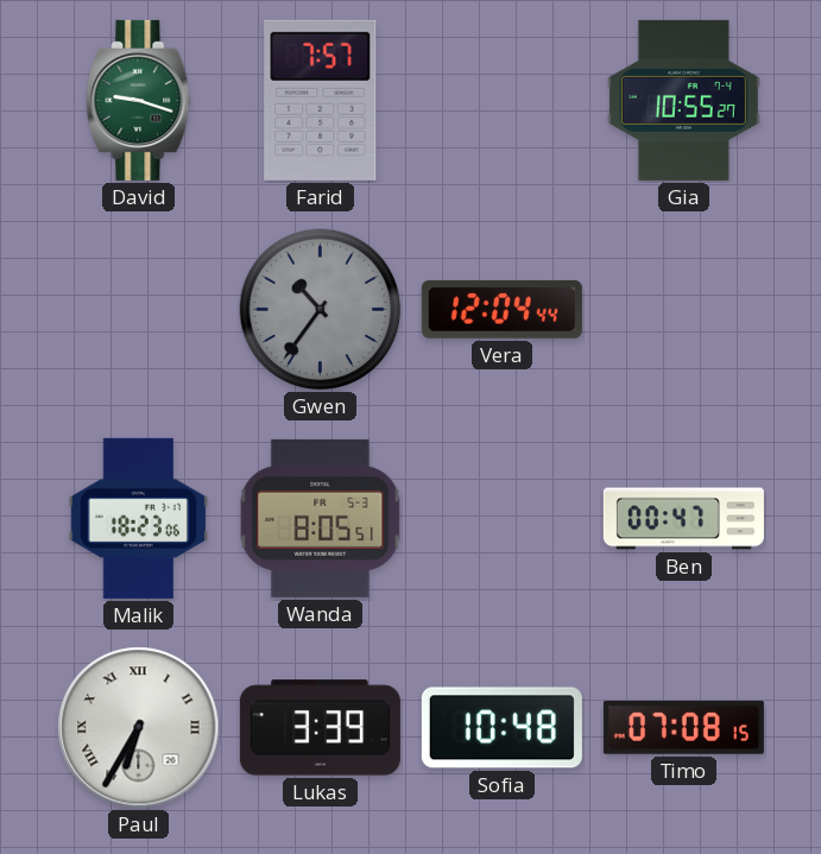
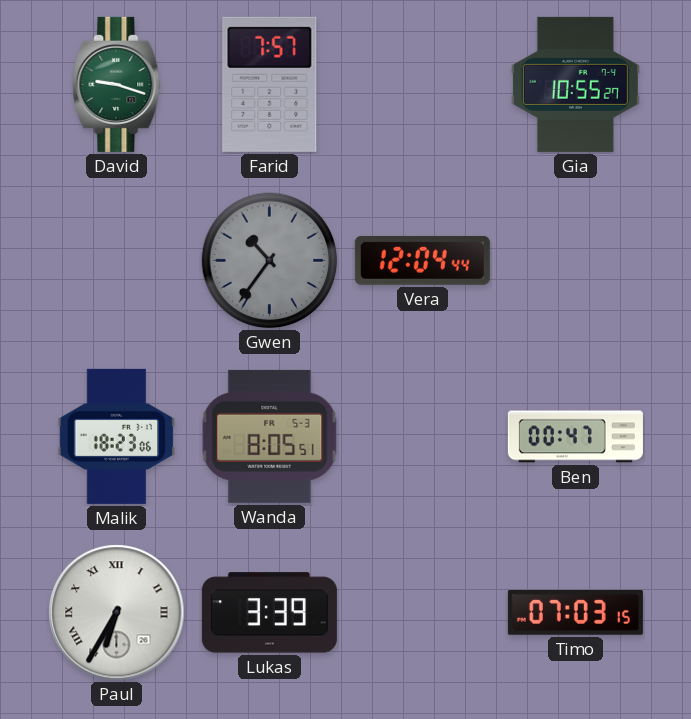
Sofia: 10:48 -> none
Timo: 07:08 -> 07:03
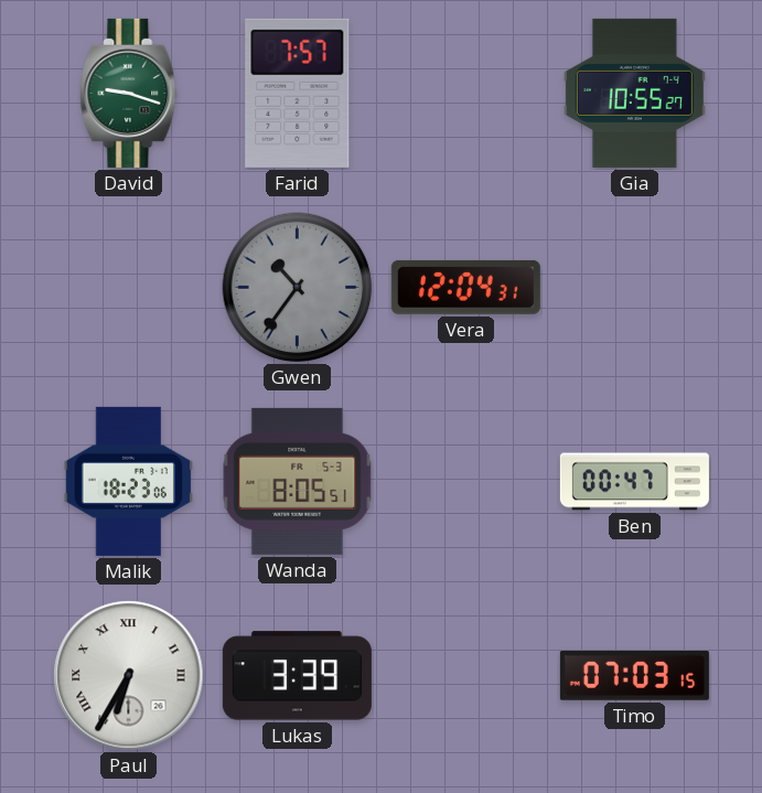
Vera: 12:04:44 -> 12:04:31
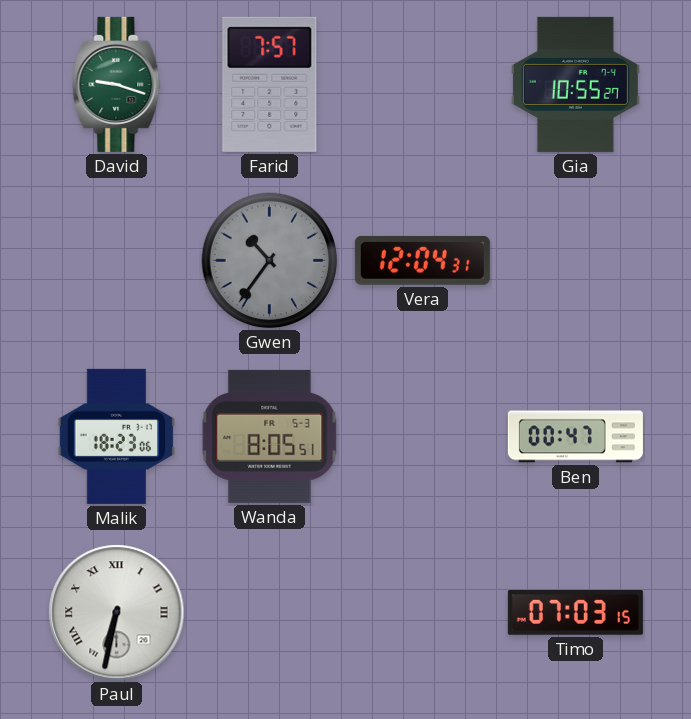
Paul: 6:35 -> 6:32
Lukas: 3:39 -> none
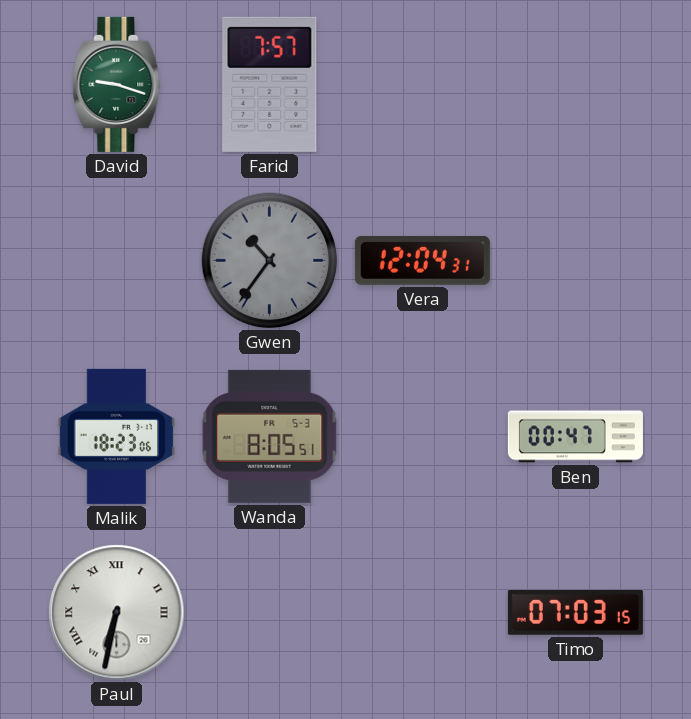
Gia: 10:55 -> none
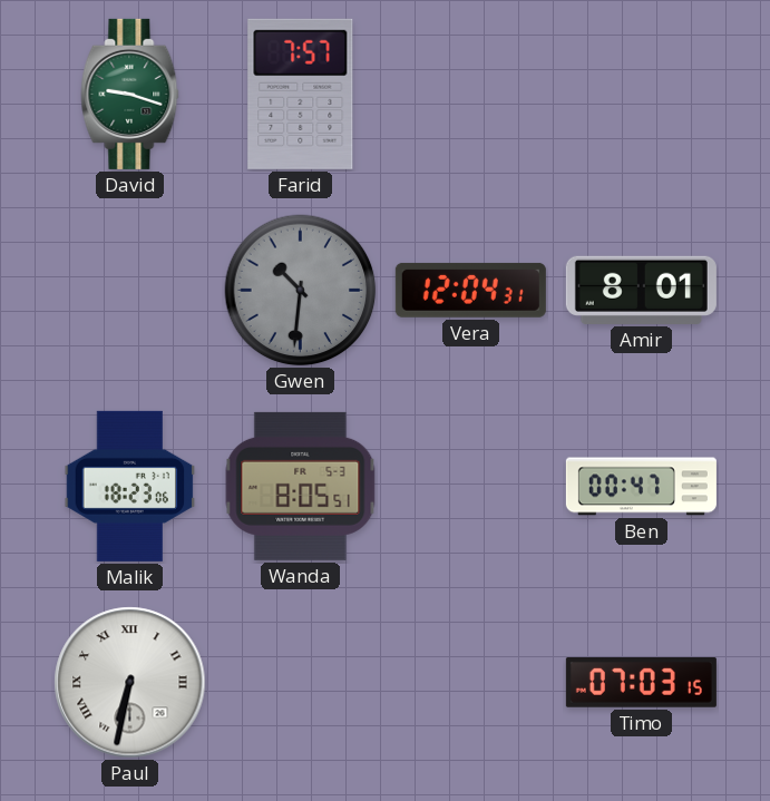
Gwen: 10:36 -> 10:31
Amir: none -> 8:01
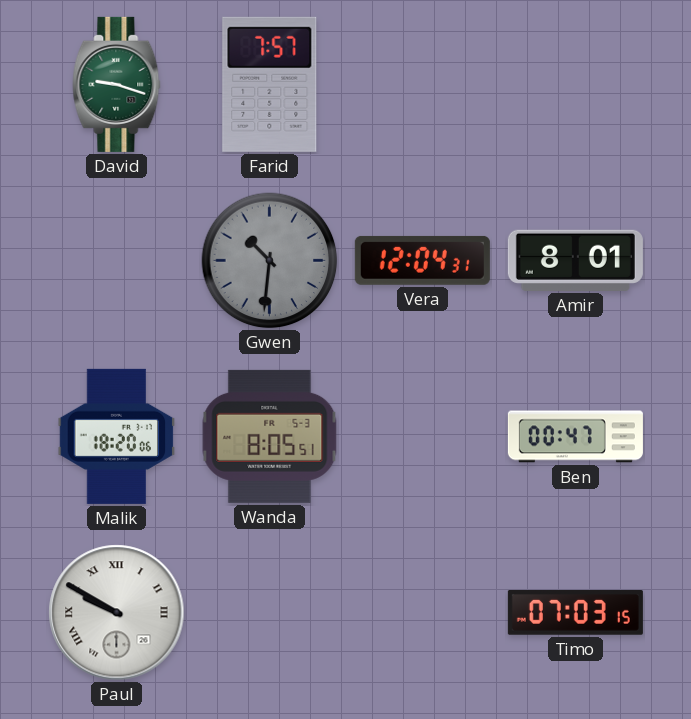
Malik: 18:23 -> 18:20
Paul: 6:32 -> 9:50
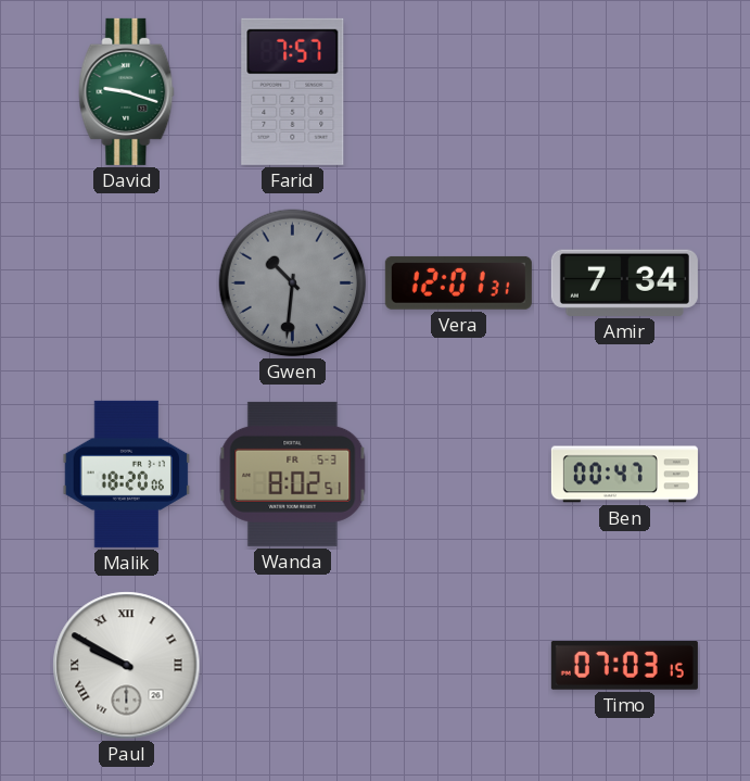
Vera: 12:04 -> 12:01
Amir: 8:01 -> 7:34
Wanda: 8:05 -> 8:02
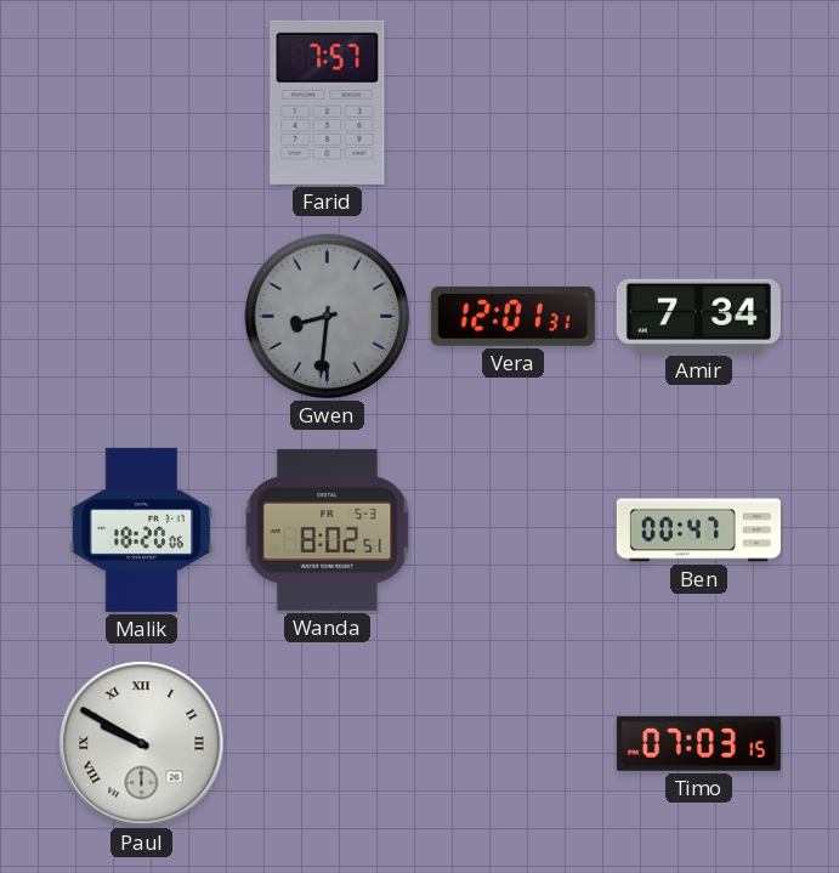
David: 9:18 -> none
Gwen: 10:31 -> 8:31
